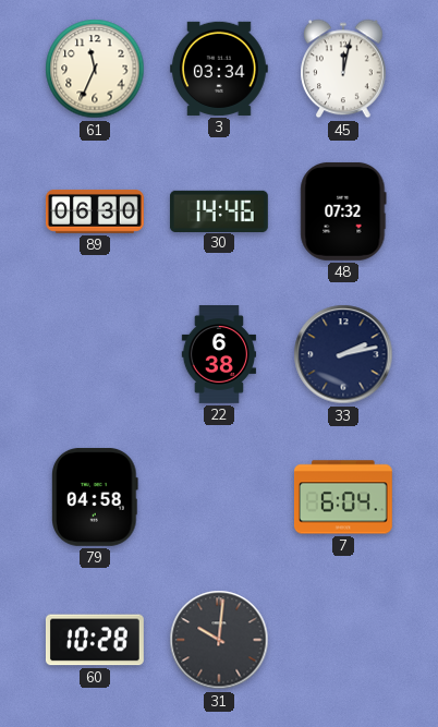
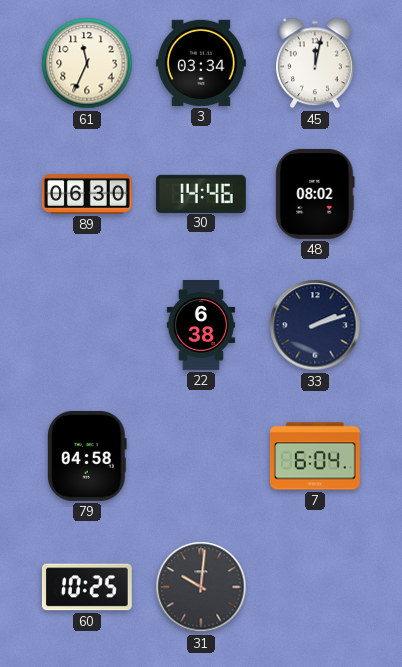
48: 07:32 -> 08:02
33: 2:13 -> 2:12
60: 10:28 -> 10:25
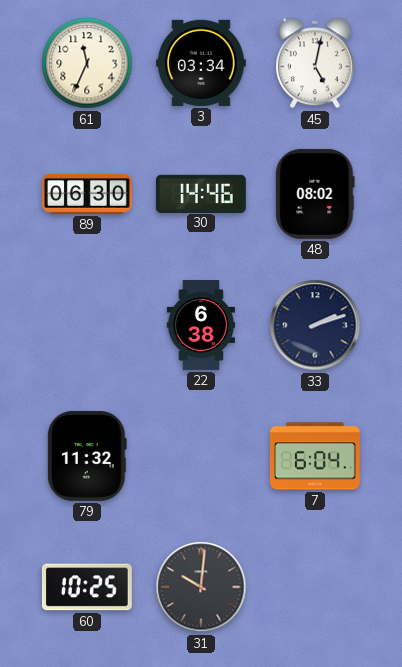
45: 12:02 -> 5:02
79: 04:58 -> 11:32
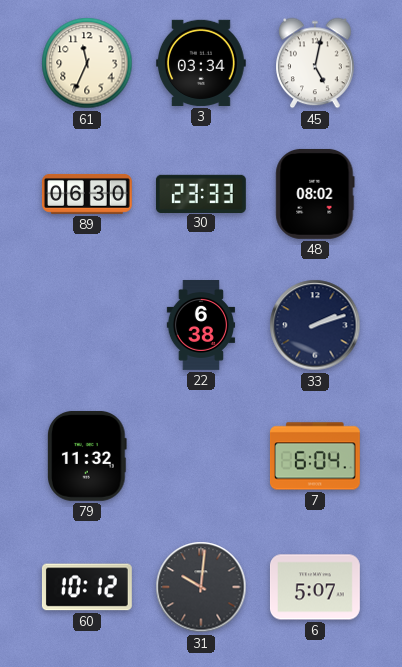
30: 14:46 -> 23:33
60: 10:25 -> 10:12
6: none -> 5:07
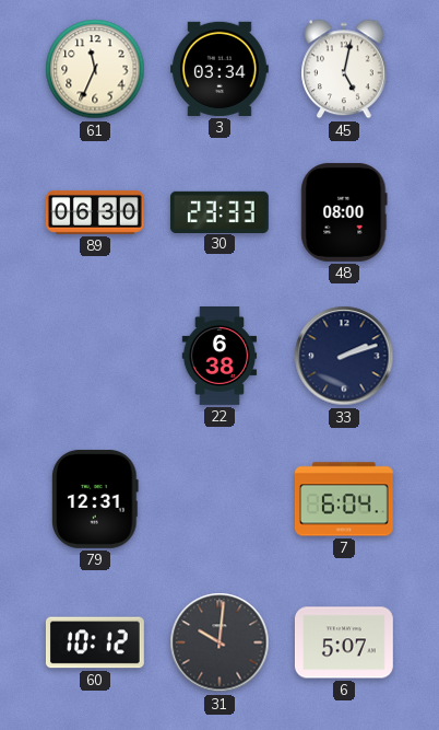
48: 08:02 -> 08:00
79: 11:32 -> 12:31
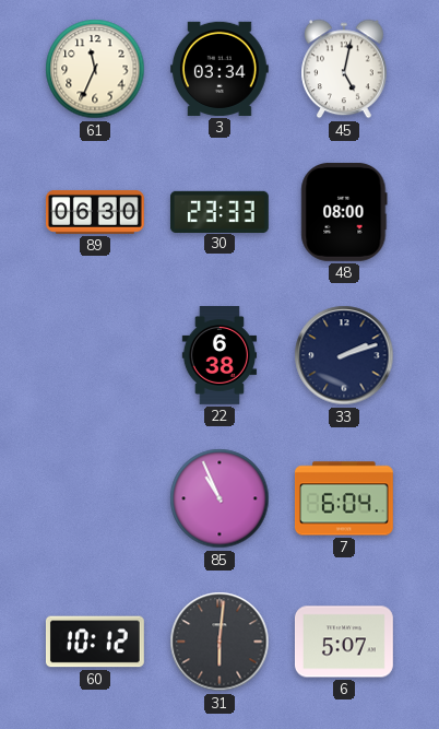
79: 12:31 -> none
85: none -> 10:56
31: 10:01 -> 6:01
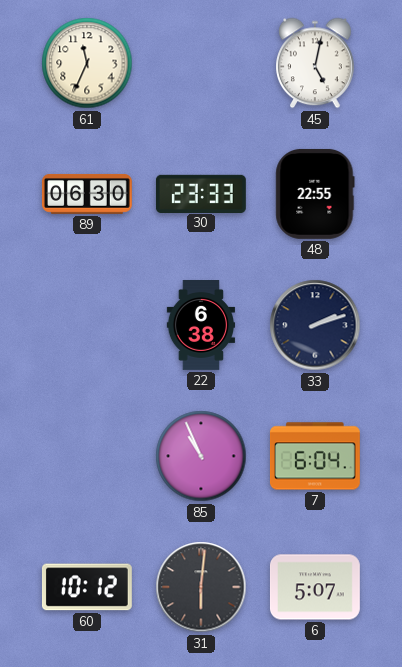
3: 03:34 -> none
48: 08:00 -> 22:55
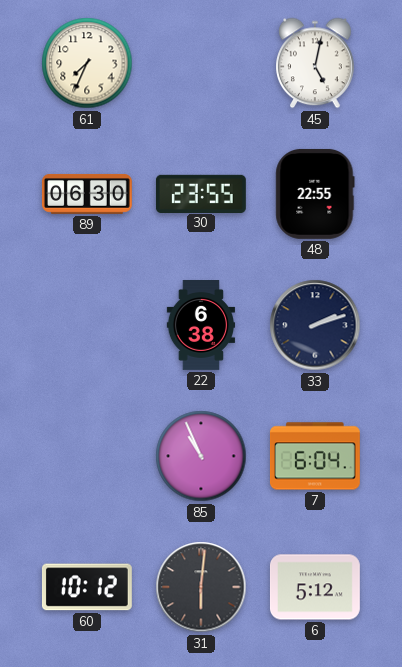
61: 11:34 -> 7:34
30: 23:33 -> 23:55
6: 5:07 -> 5:12
